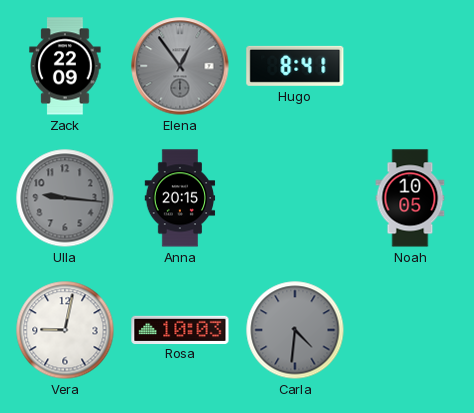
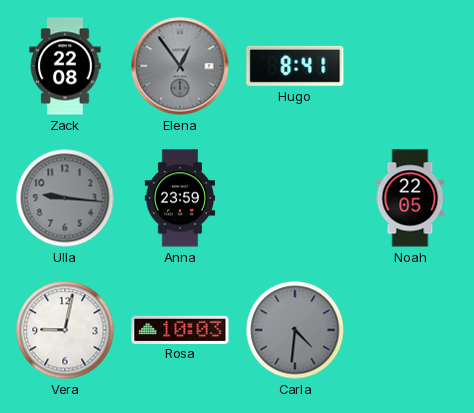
Zack: 22:09 -> 22:08
Anna: 20:15 -> 23:59
Noah: 10:05 -> 22:05
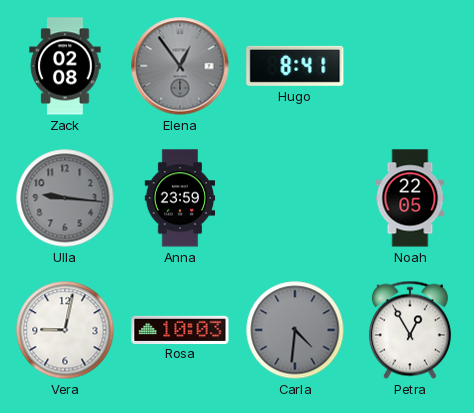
Zack: 22:08 -> 02:08
Petra: none -> 12:55
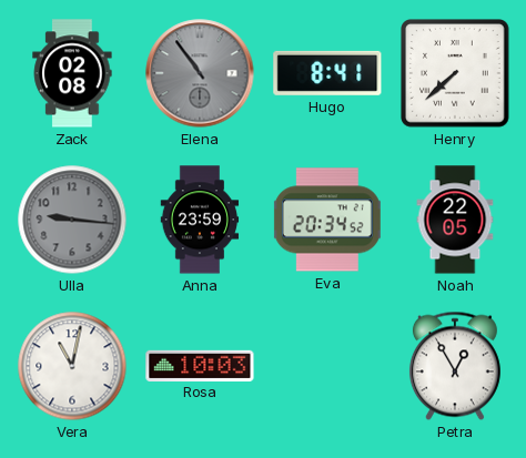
Elena: 12:54 -> 10:54
Henry: none -> 7:38
Eva: none -> 20:34
Vera: 9:02 -> 11:02
Carla: 4:31 -> none
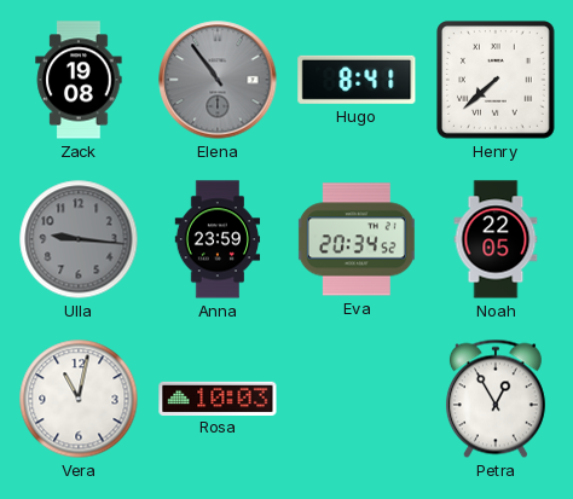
Zack: 02:08 -> 19:08
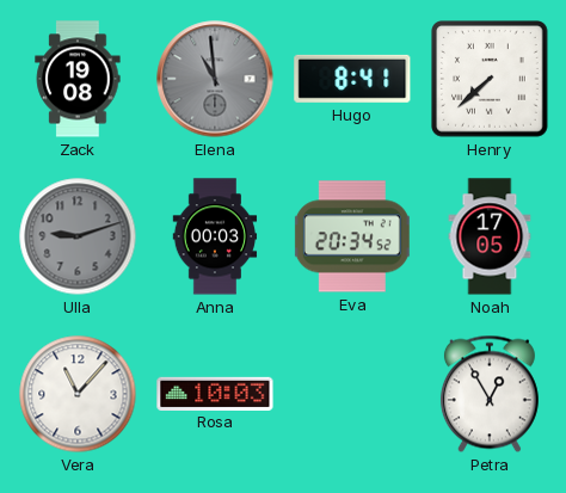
Elena: 10:54 -> 10:59
Ulla: 9:16 -> 9:12
Anna: 23:59 -> 00:03
Noah: 22:05 -> 17:05
Vera: 11:02 -> 11:07
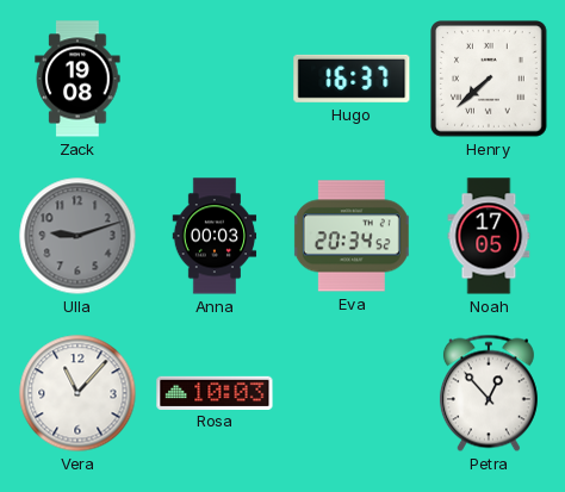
Elena: 10:59 -> none
Hugo: 8:41 -> 16:37
Petra: 12:55 -> 12:53
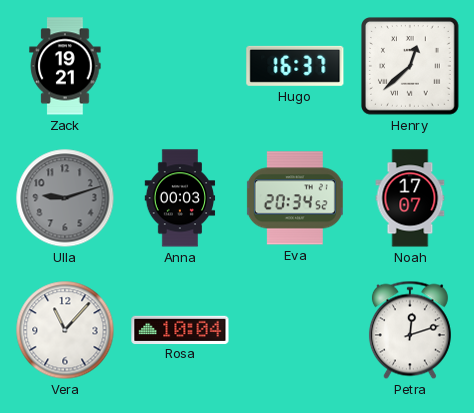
Zack: 19:08 -> 19:21
Henry: 7:38 -> 12:38
Noah: 17:05 -> 17:07
Rosa: 10:03 -> 10:04
Petra: 12:53 -> 12:12
